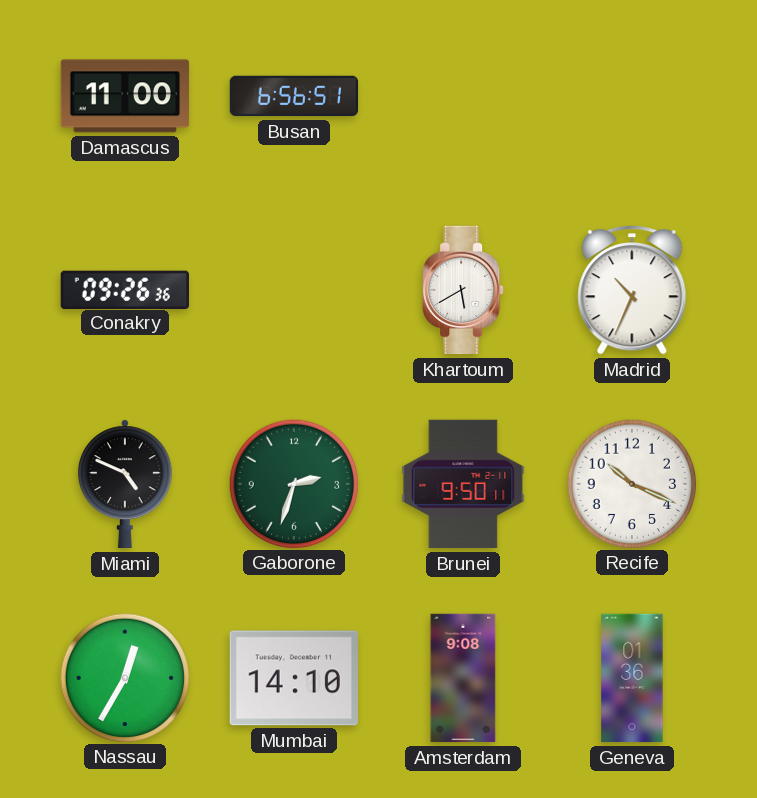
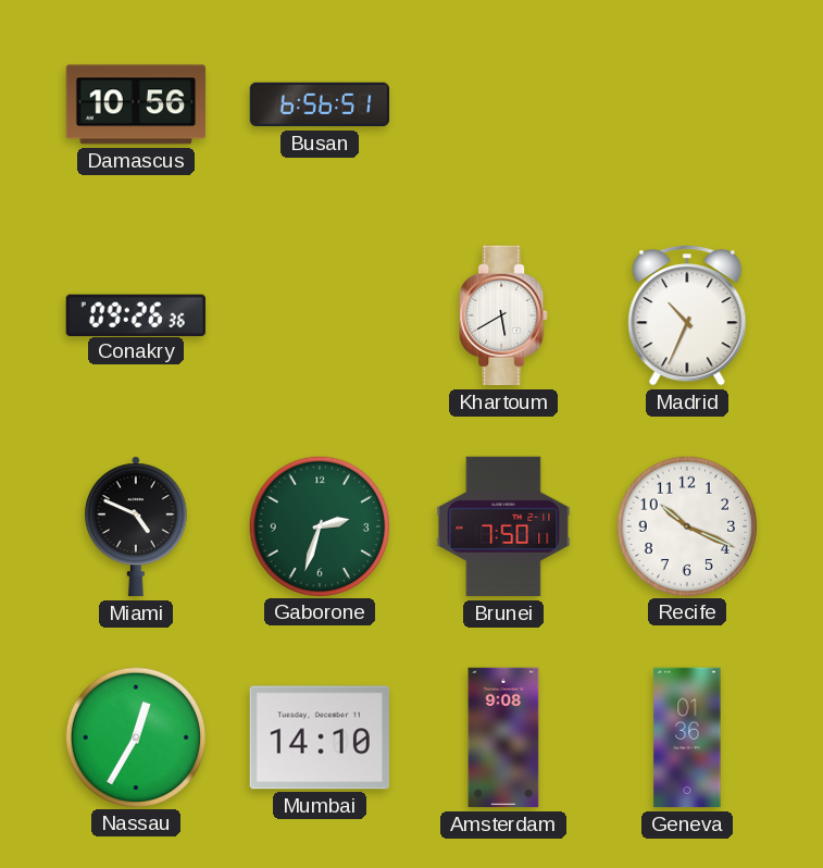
Damascus: 11:00 -> 10:56
Brunei: 9:50 -> 7:50
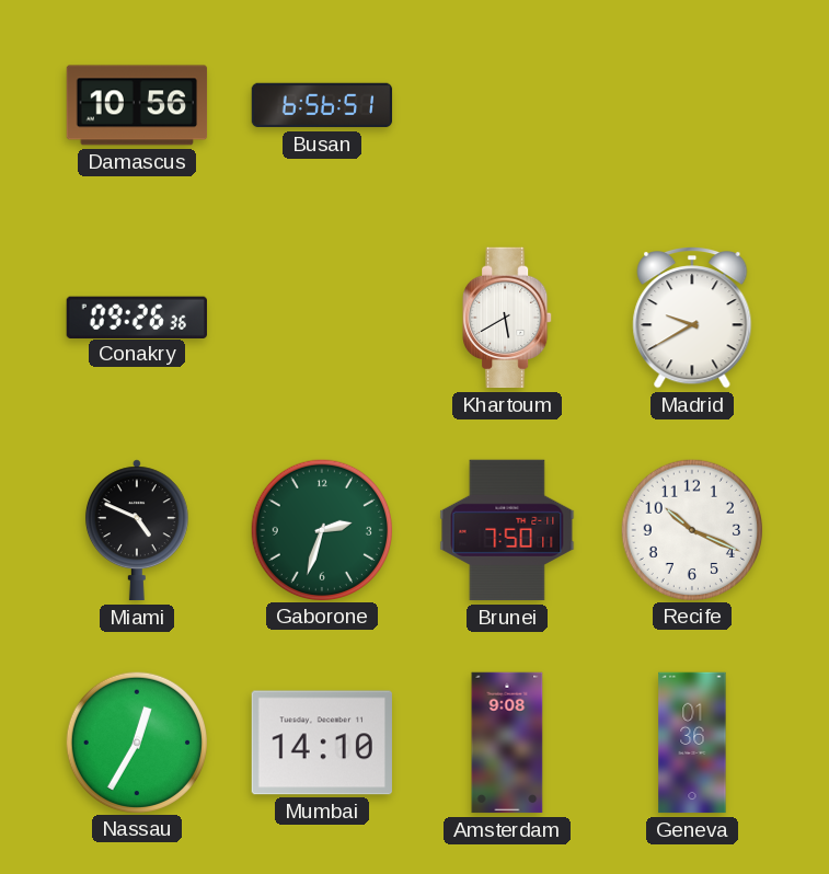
Madrid: 10:34 -> 9:40
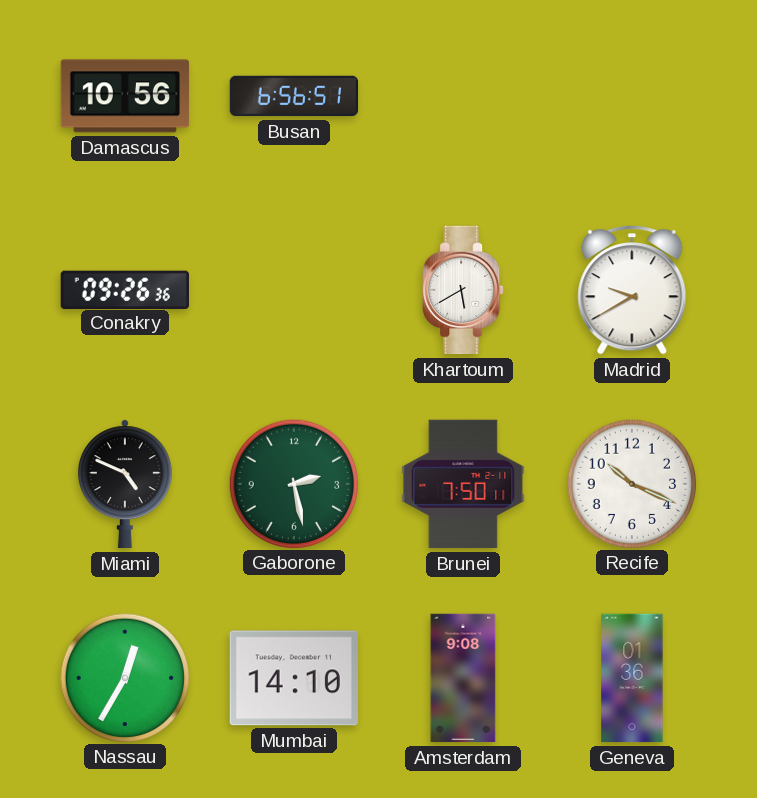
Gaborone: 2:33 -> 2:28
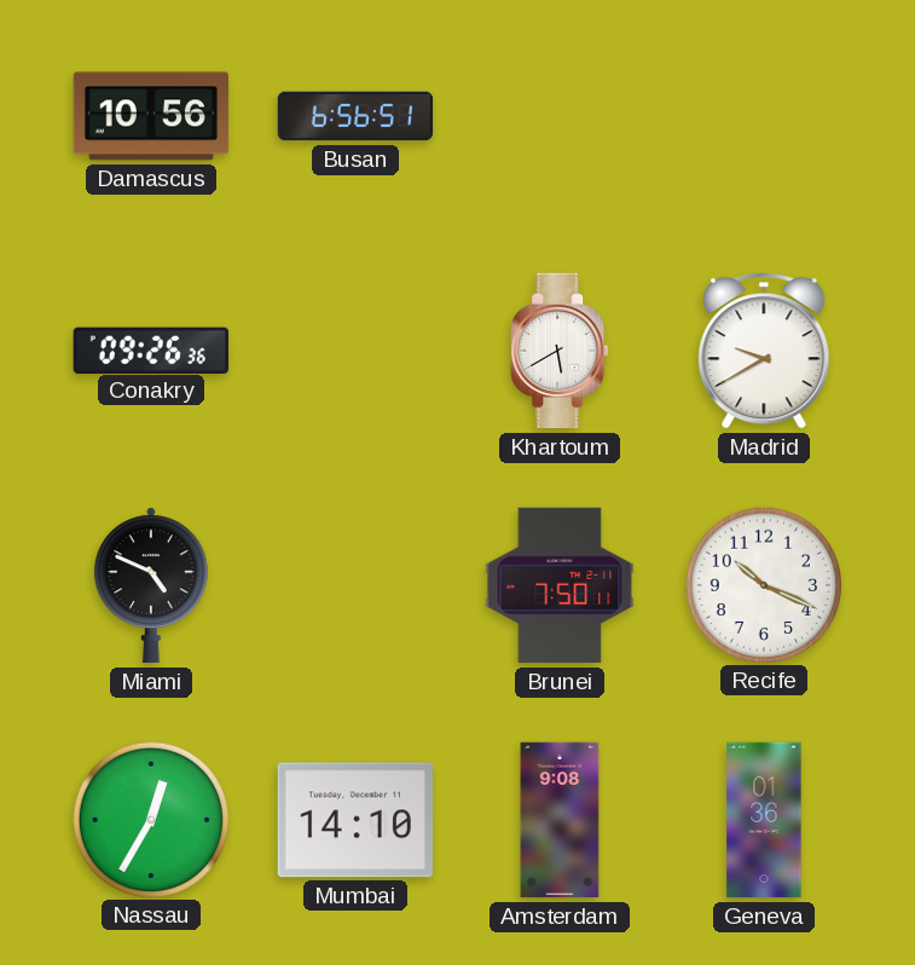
Gaborone: 2:28 -> none
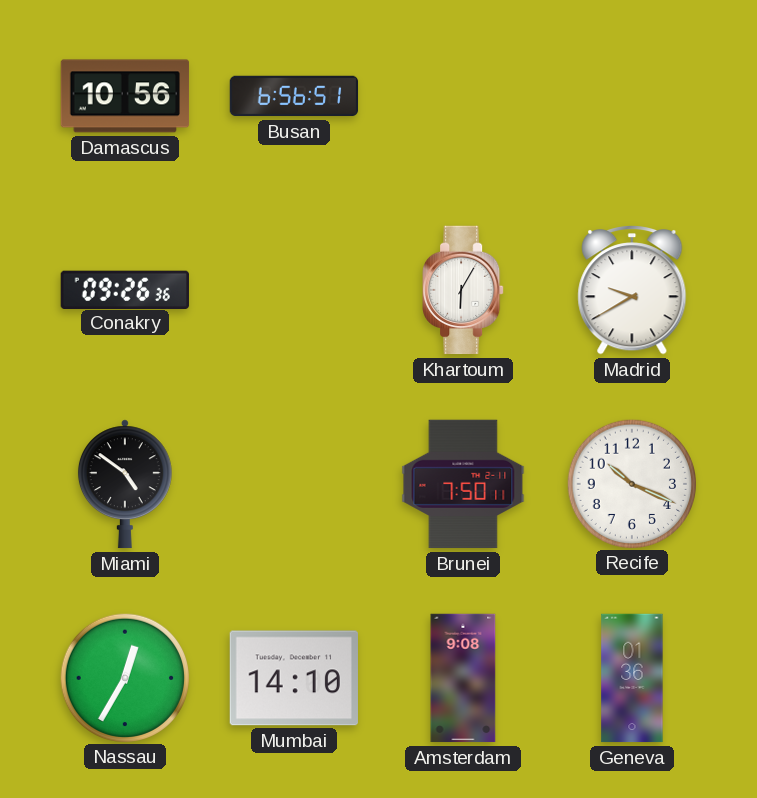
Khartoum: 5:40 -> 6:05
Miami: 4:49 -> 4:51
